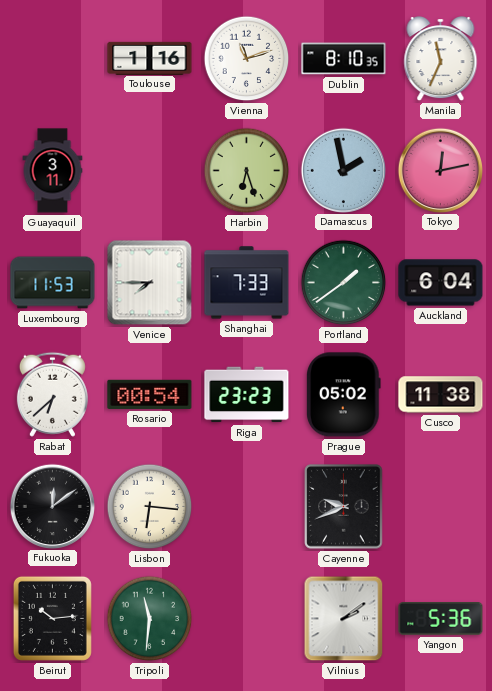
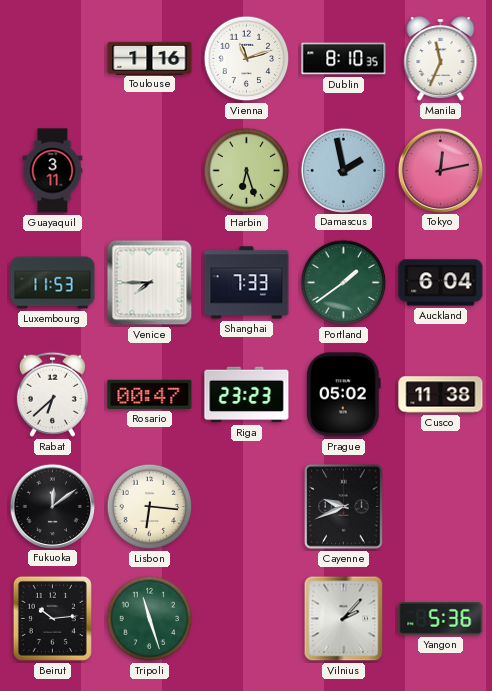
Rosario: 00:54 -> 00:47
Tripoli: 11:31 -> 11:27
Vilnius: 2:09 -> 2:07
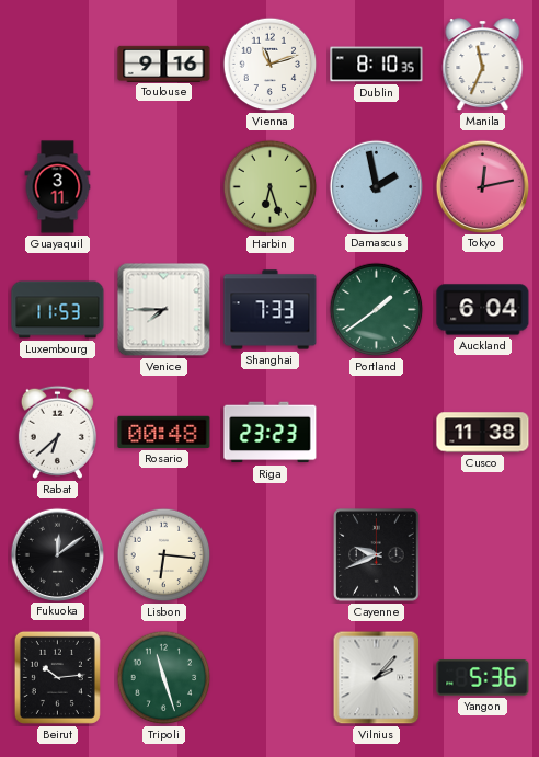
Toulouse: 1:16 -> 9:16
Rosario: 00:47 -> 00:48
Prague: 05:02 -> none
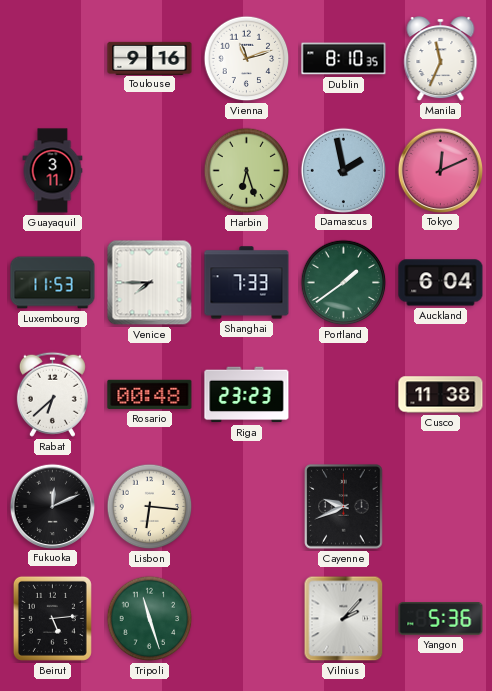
Tokyo: 12:13 -> 12:11
Fukuoka: 12:09 -> 12:11
Beirut: 10:14 -> 5:14
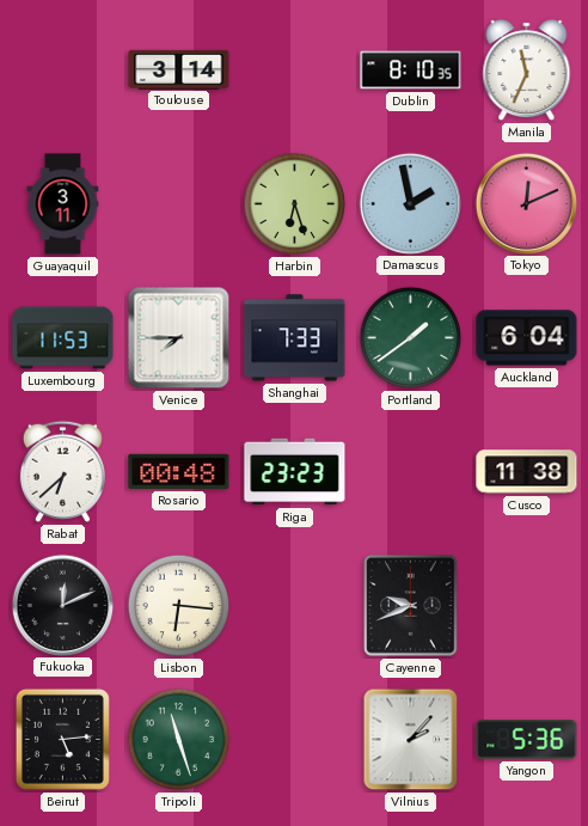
Toulouse: 9:16 -> 3:14
Vienna: 11:12 -> none
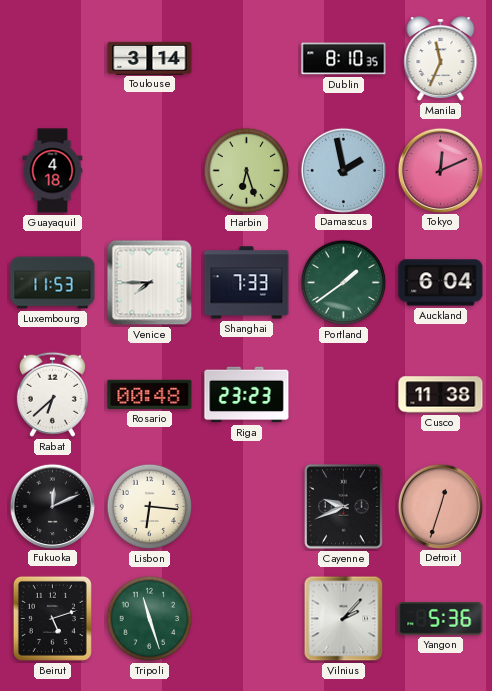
Guayaquil: 3:11 -> 4:18
Detroit: none -> 12:33
Beirut: 5:14 -> 5:12
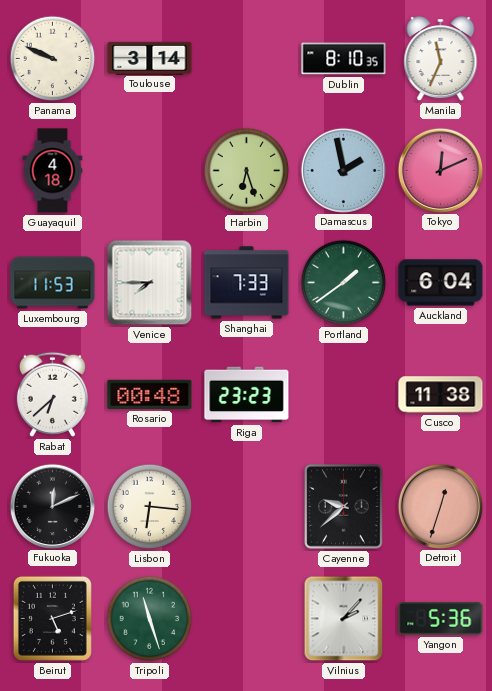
Panama: none -> 9:49
Cayenne: 9:41 -> 9:38
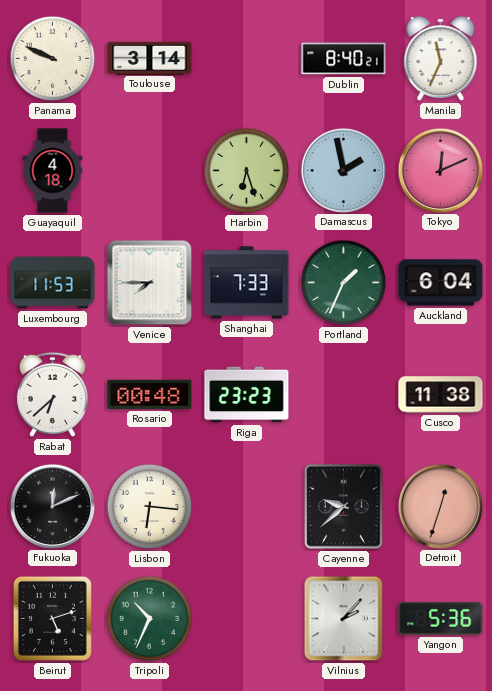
Dublin: 8:10 -> 8:40
Portland: 1:39 -> 1:34
Tripoli: 11:27 -> 10:34
